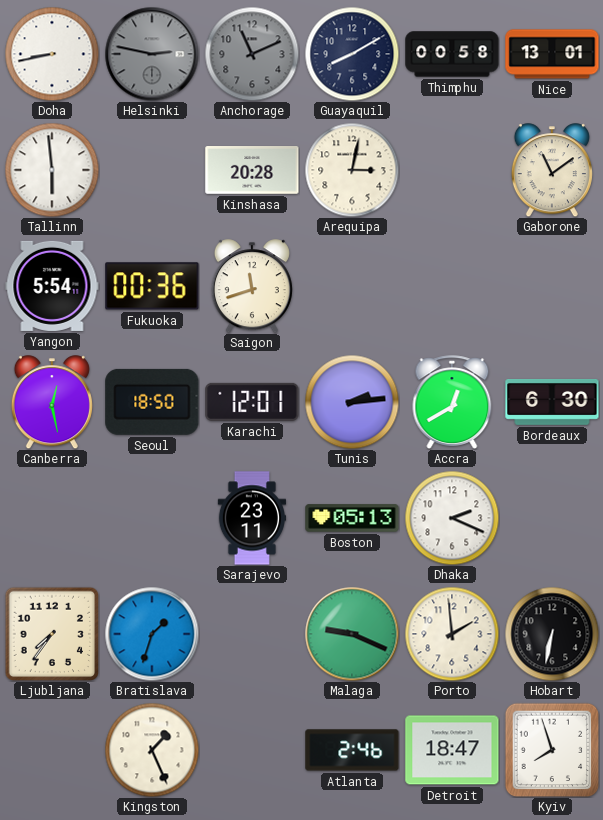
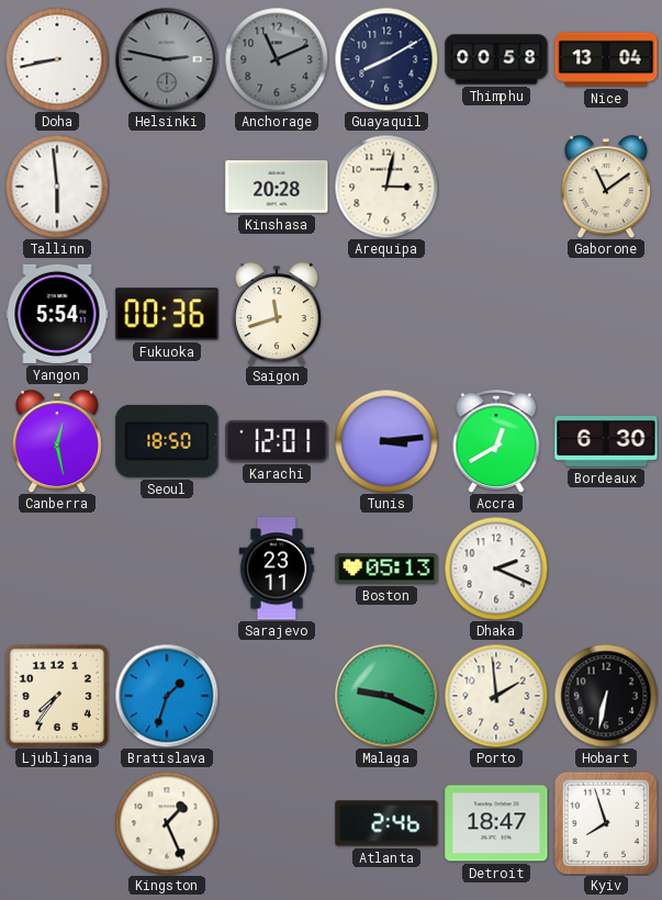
Nice: 13:01 -> 13:04
Tunis: 2:14 -> 3:14
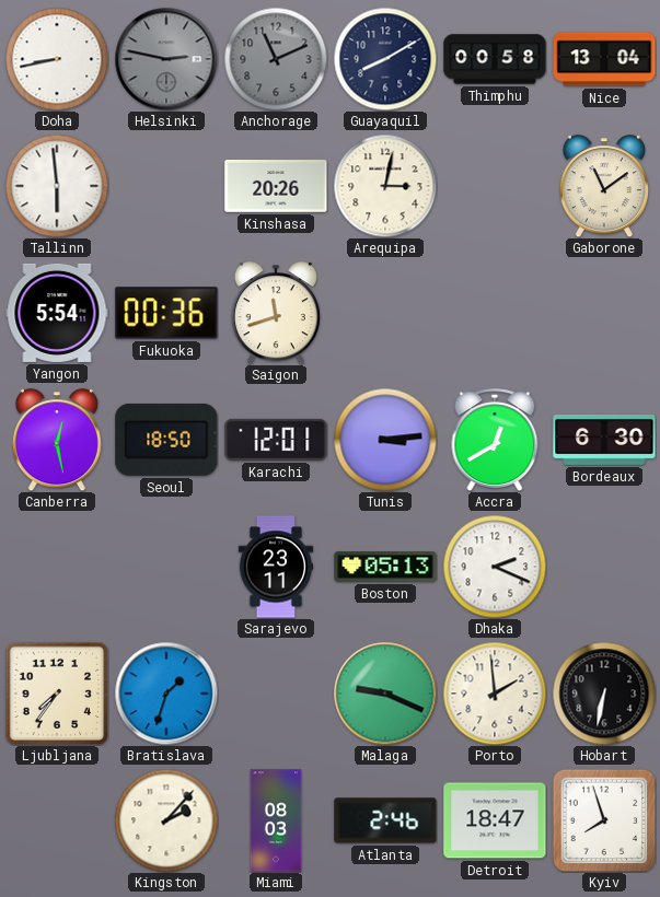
Kinshasa: 20:28 -> 20:26
Kingston: 1:26 -> 2:07
Miami: none -> 08:03
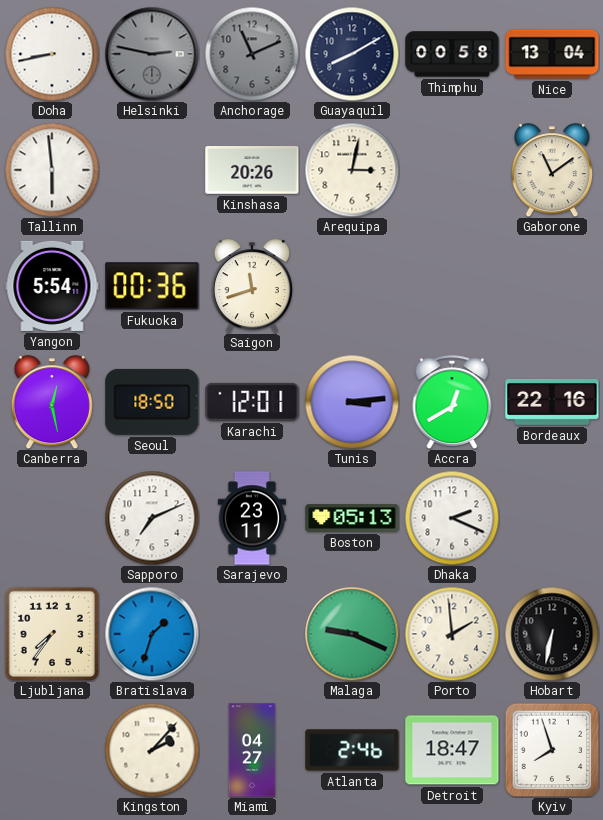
Bordeaux: 6:30 -> 22:16
Sapporo: none -> 7:11
Miami: 08:03 -> 04:27
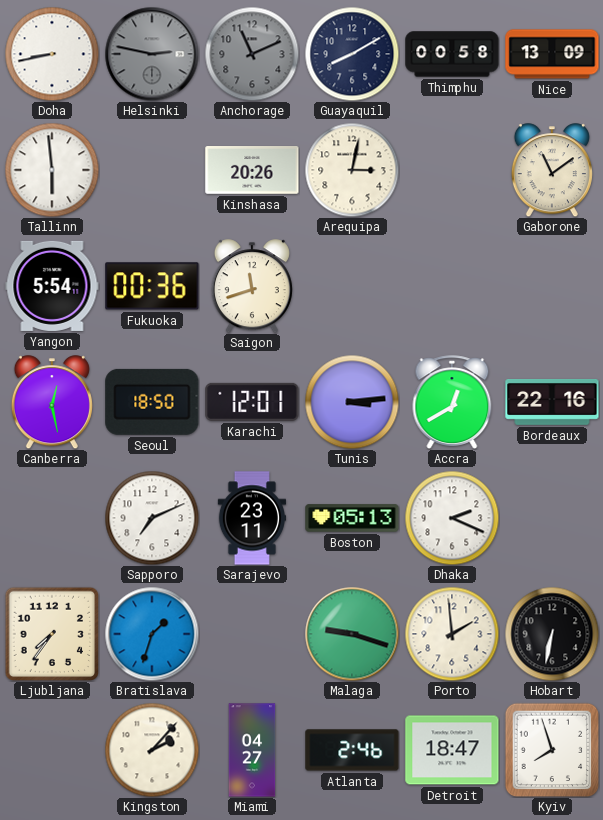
Nice: 13:04 -> 13:09
Malaga: 9:19 -> 9:18
